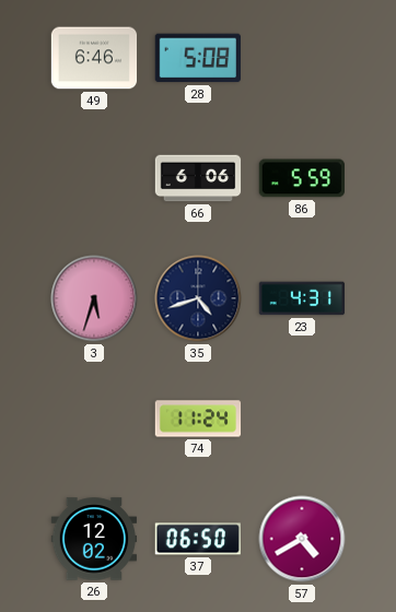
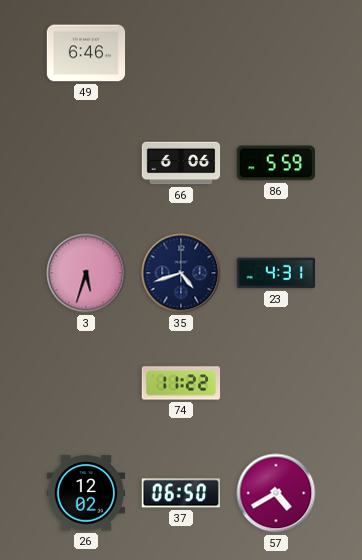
28: 5:08 -> none
74: 11:24 -> 11:22
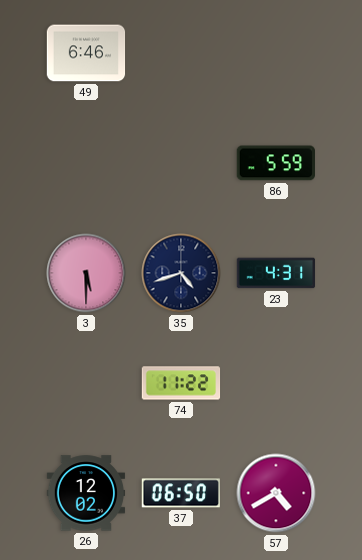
66: 6:06 -> none
3: 5:33 -> 5:30
